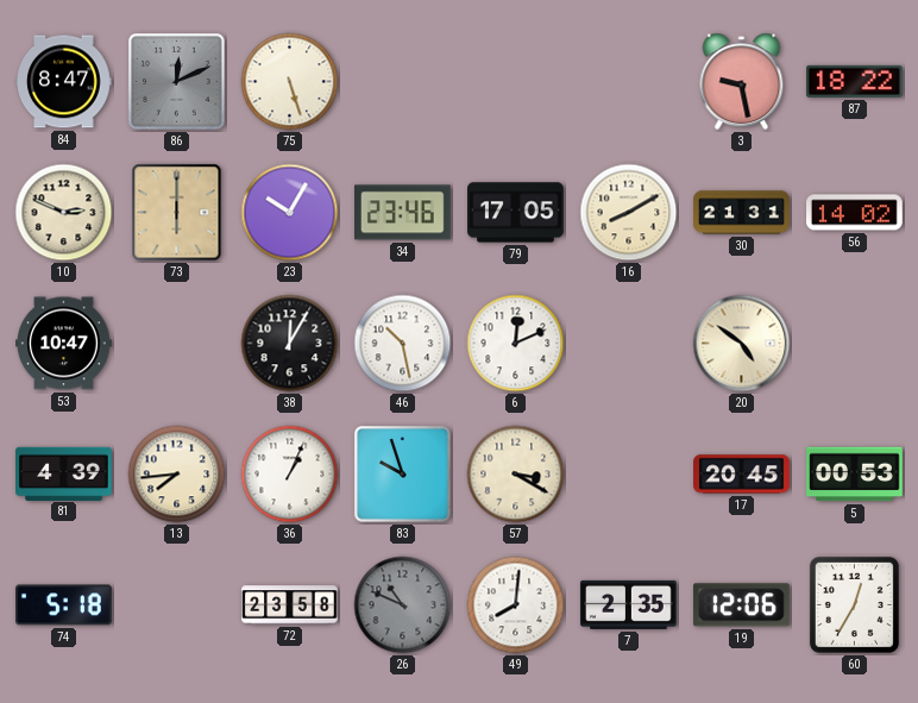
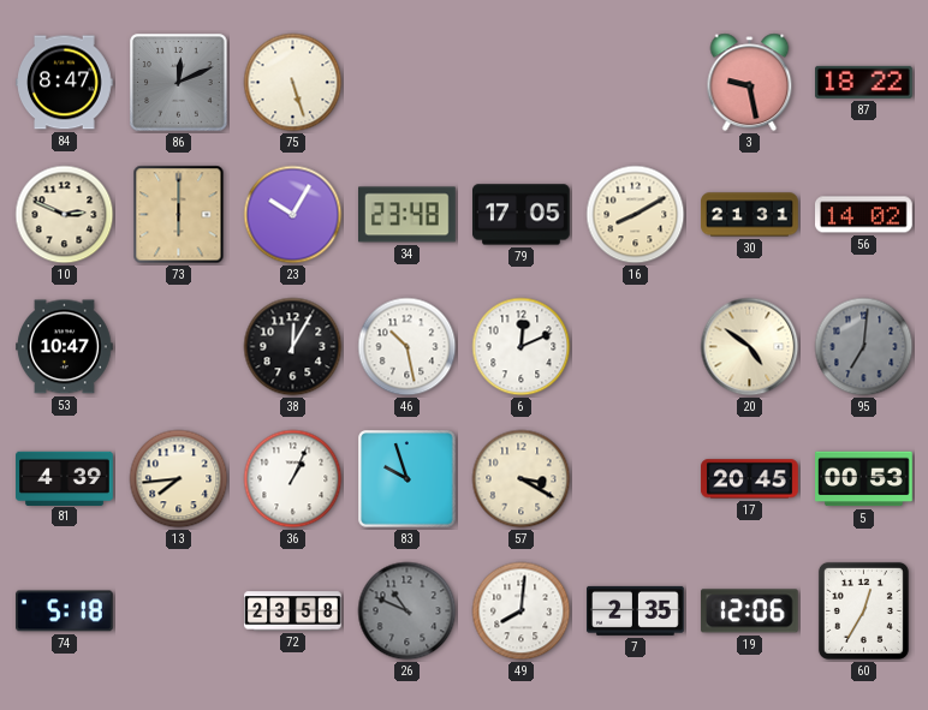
34: 23:46 -> 23:48
95: none -> 7:01
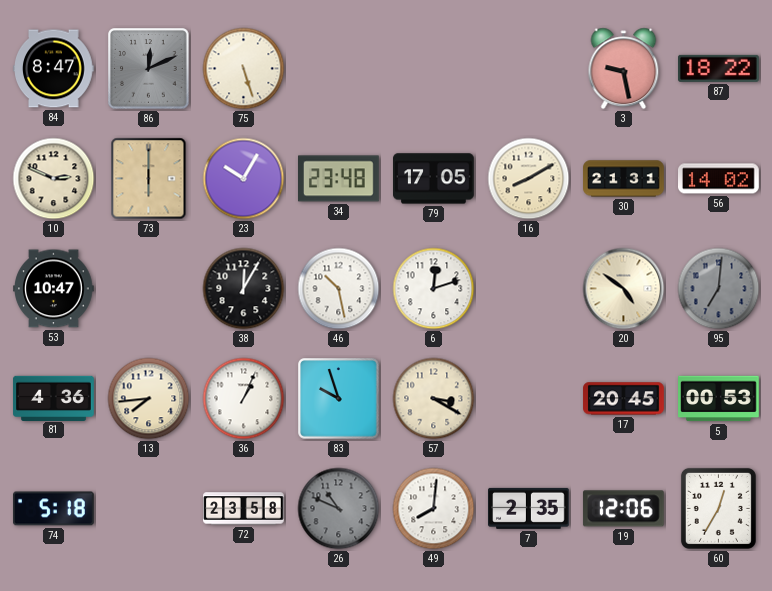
6: 12:11 -> 12:12
81: 4:39 -> 4:36
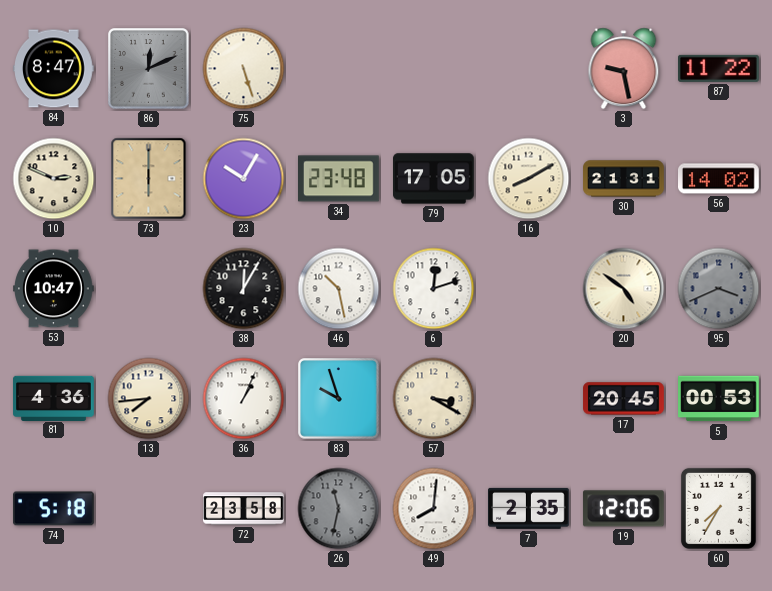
87: 18:22 -> 11:22
95: 7:01 -> 3:41
26: 10:49 -> 11:32
60: 12:35 -> 7:35
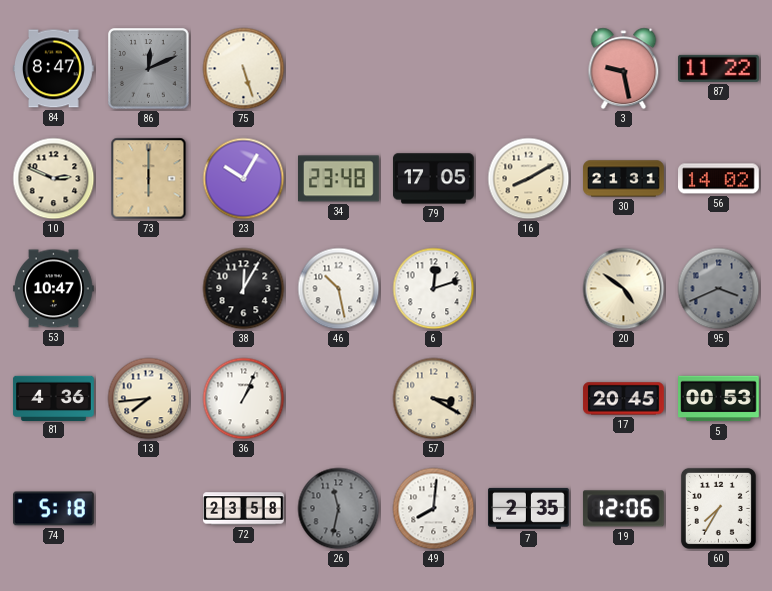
83: 9:57 -> none
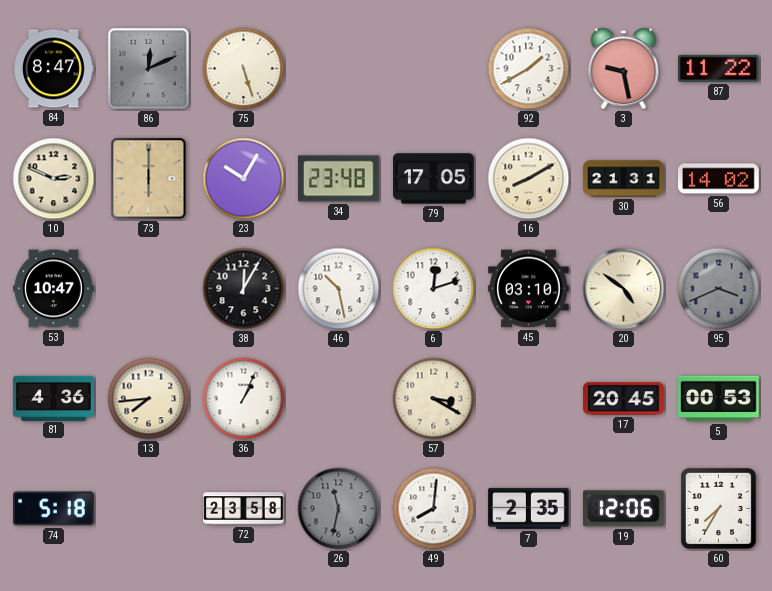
92: none -> 1:40
45: none -> 03:10
